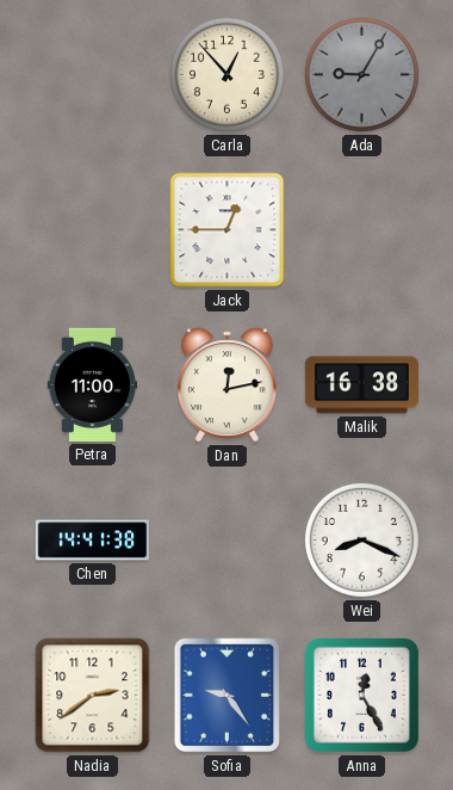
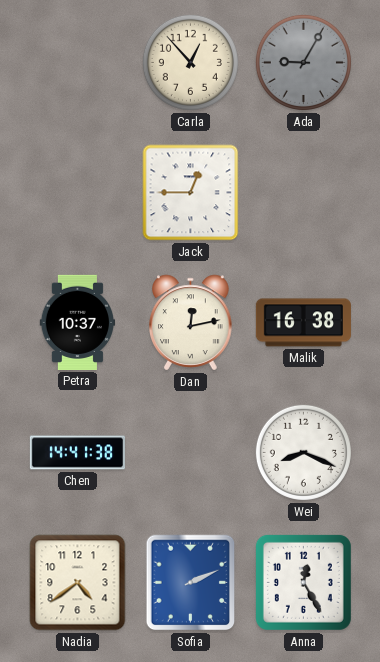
Petra: 11:00 -> 10:37
Nadia: 2:39 -> 4:39
Sofia: 9:24 -> 2:11
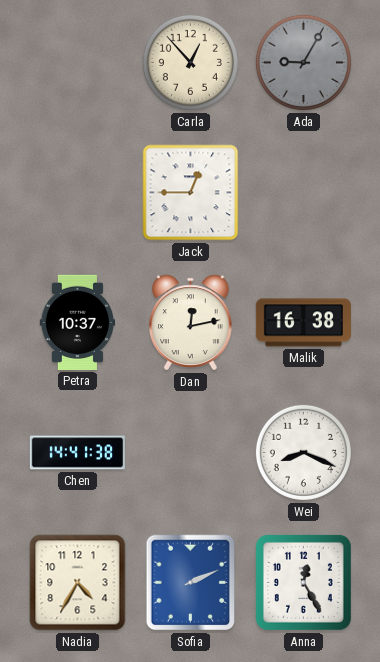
Nadia: 4:39 -> 4:35
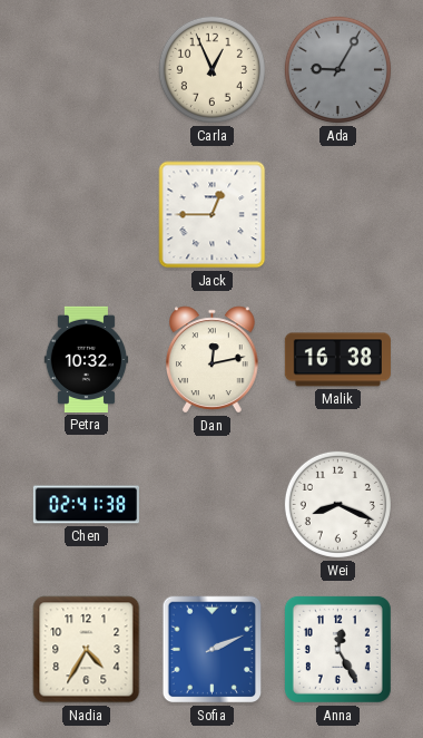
Carla: 12:53 -> 12:56
Petra: 10:37 -> 10:32
Chen: 14:41 -> 02:41
